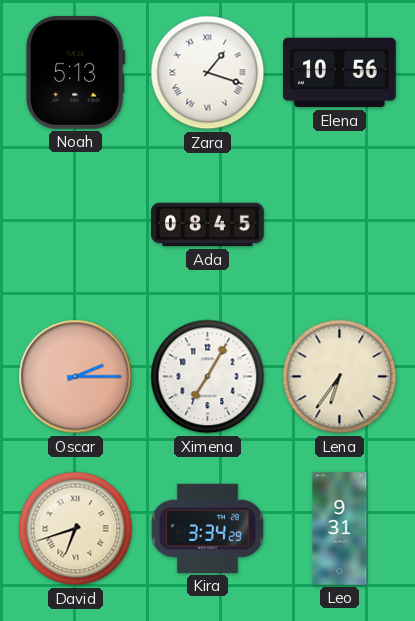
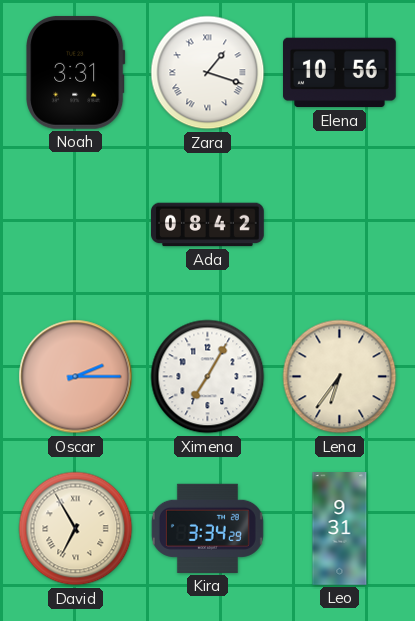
Noah: 5:13 -> 3:31
Ada: 08:45 -> 08:42
David: 6:42 -> 6:55
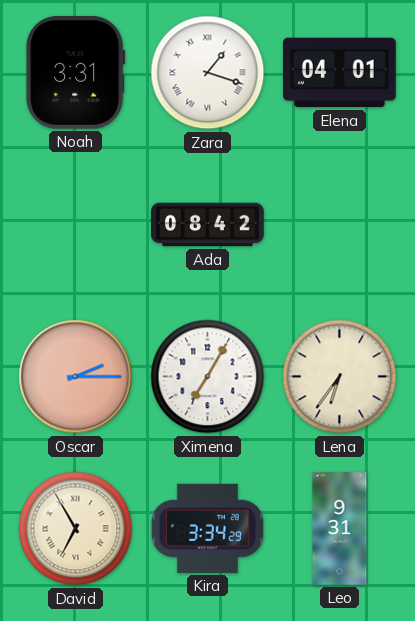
Elena: 10:56 -> 04:01
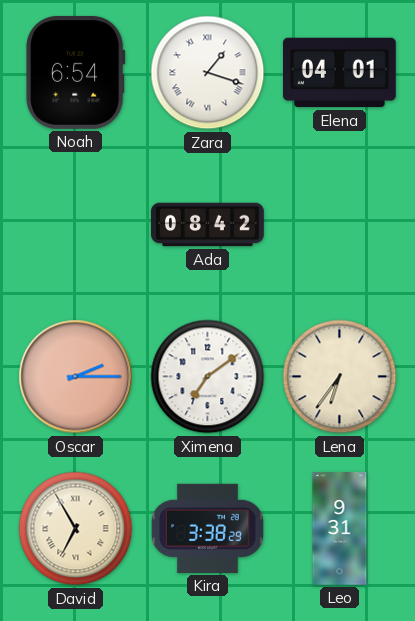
Noah: 3:31 -> 6:54
Ximena: 7:05 -> 7:09
Kira: 3:34 -> 3:38
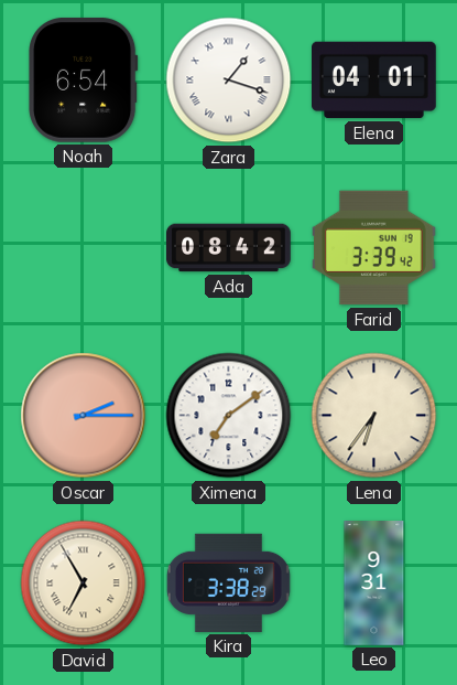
Farid: none -> 3:39
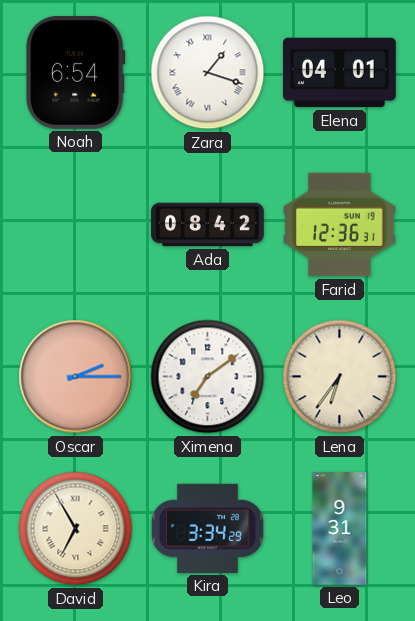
Farid: 3:39 -> 12:36
Kira: 3:38 -> 3:34
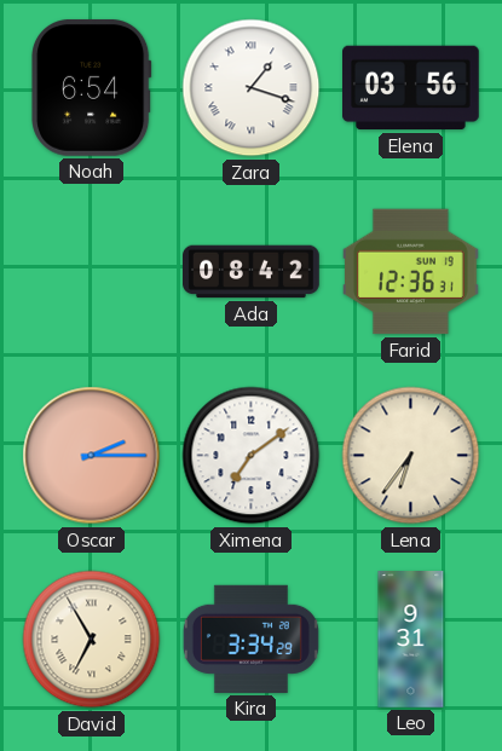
Elena: 04:01 -> 03:56
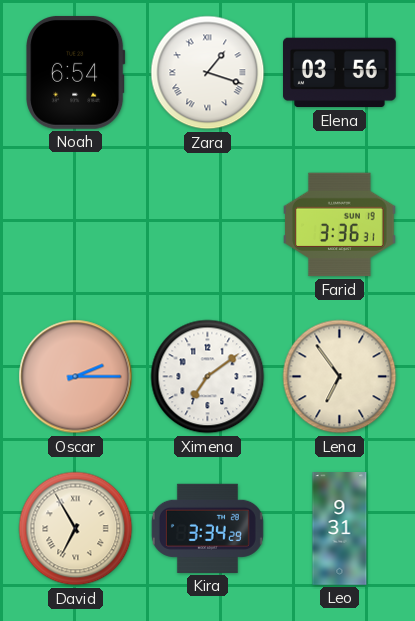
Ada: 08:42 -> none
Farid: 12:36 -> 3:36
Lena: 6:36 -> 6:54
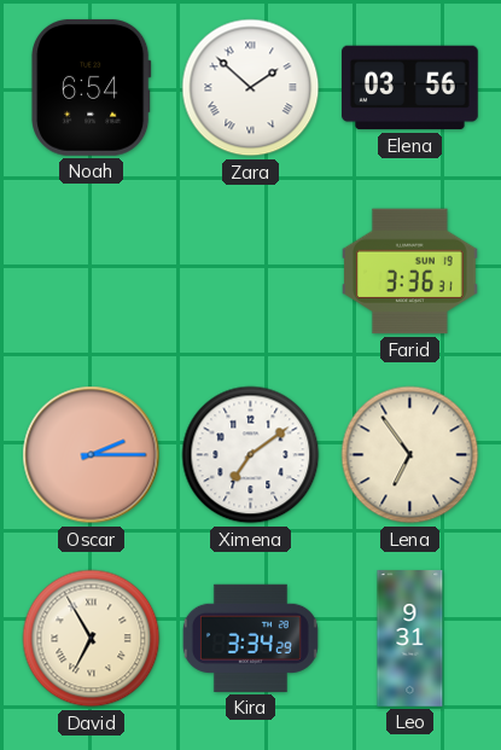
Zara: 1:18 -> 1:52
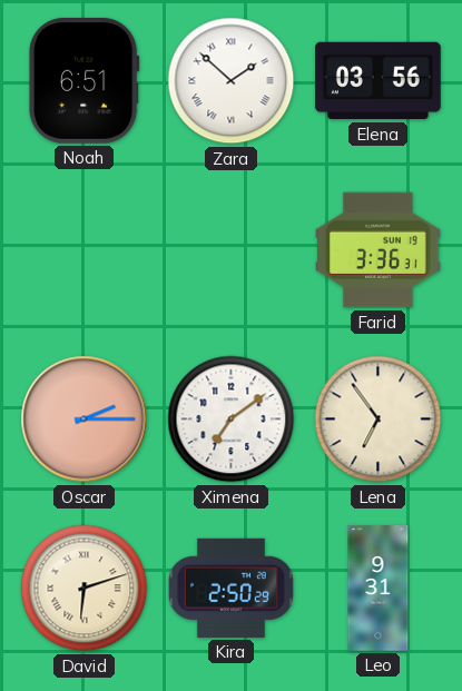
Noah: 6:54 -> 6:51
David: 6:55 -> 6:12
Kira: 3:34 -> 2:50
